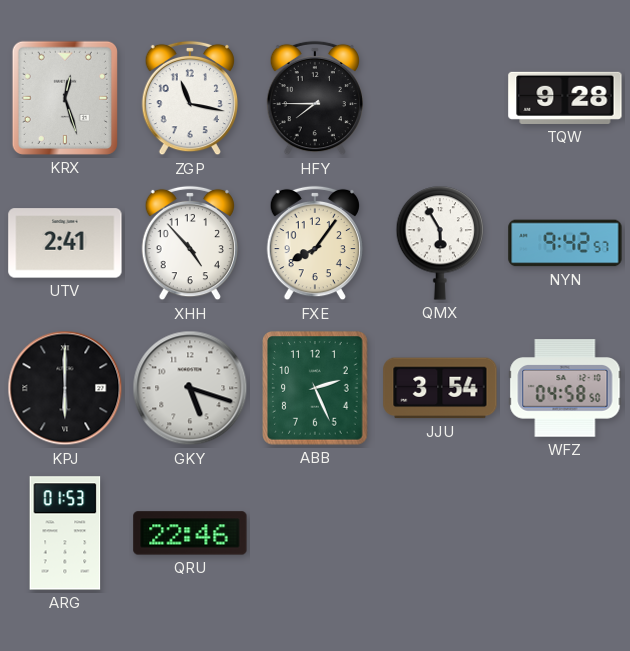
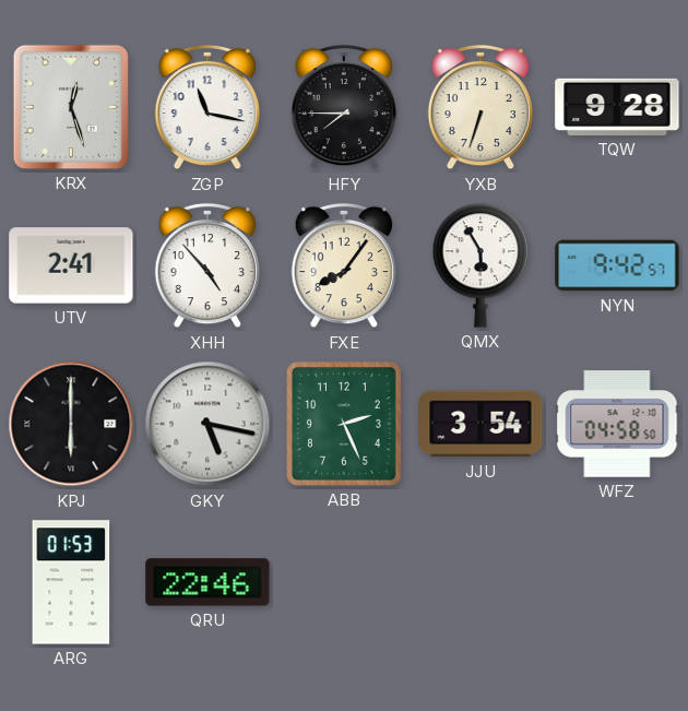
YXB: none -> 6:33
GKY: 5:18 -> 5:17
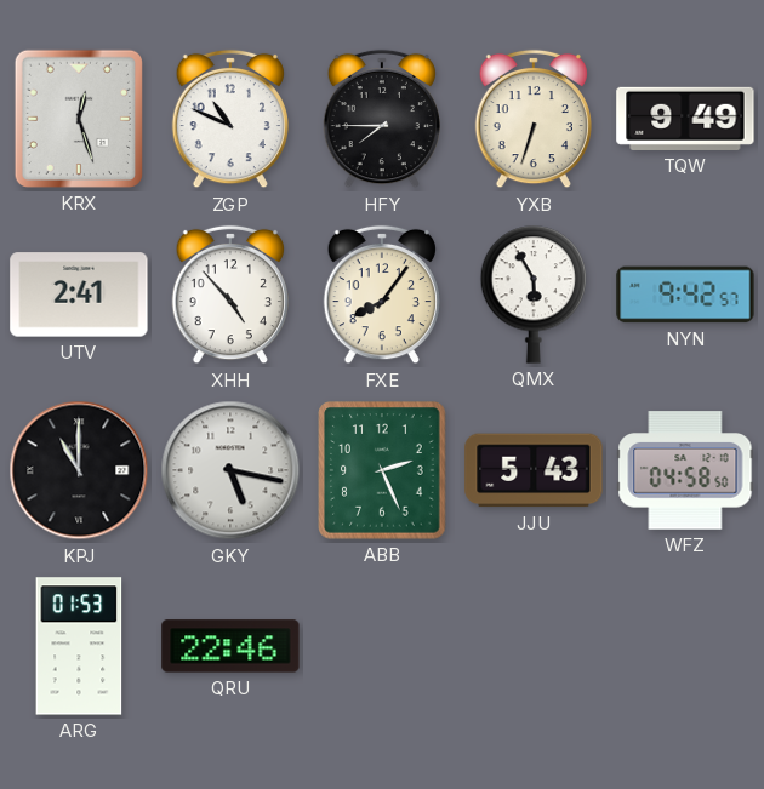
ZGP: 11:17 -> 10:49
TQW: 9:28 -> 9:49
KPJ: 6:00 -> 11:00
JJU: 3:54 -> 5:43
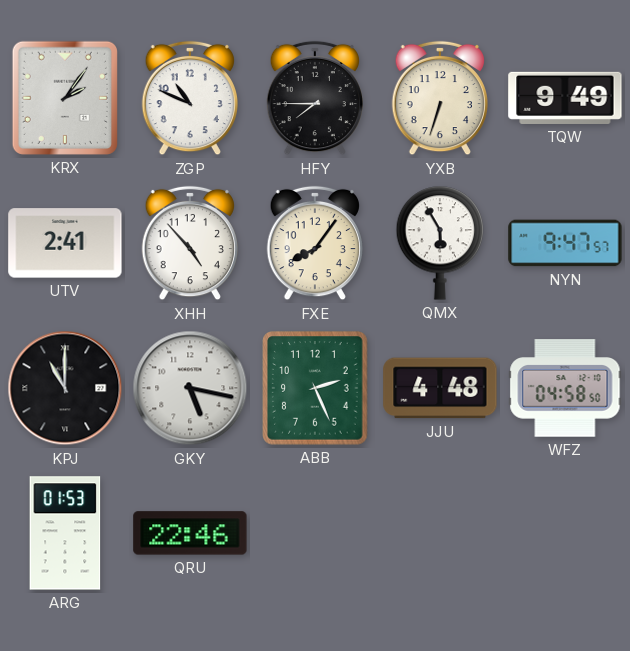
KRX: 12:27 -> 2:06
NYN: 9:42 -> 9:47
JJU: 5:43 -> 4:48
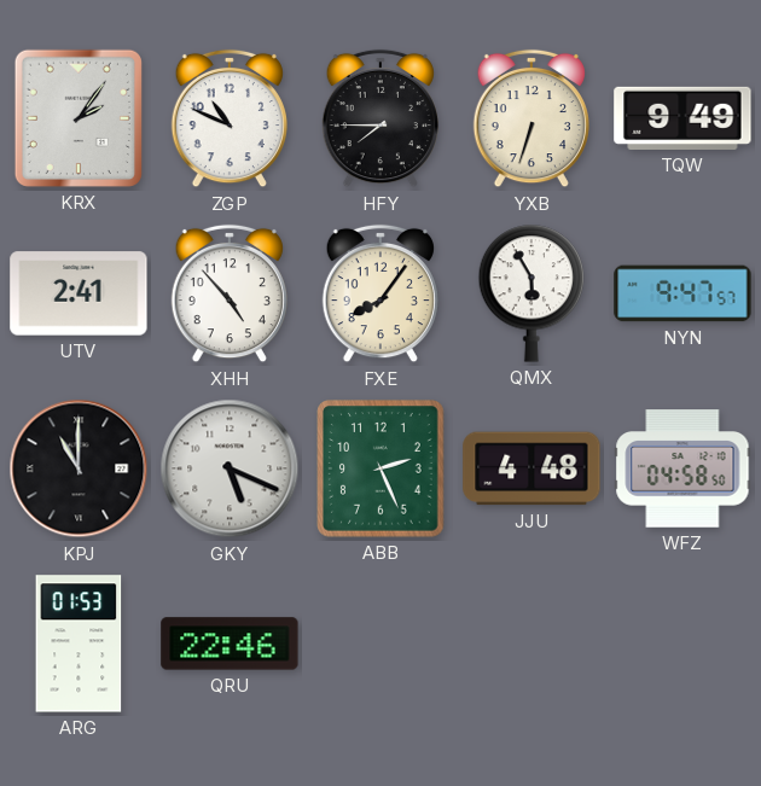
GKY: 5:17 -> 5:19
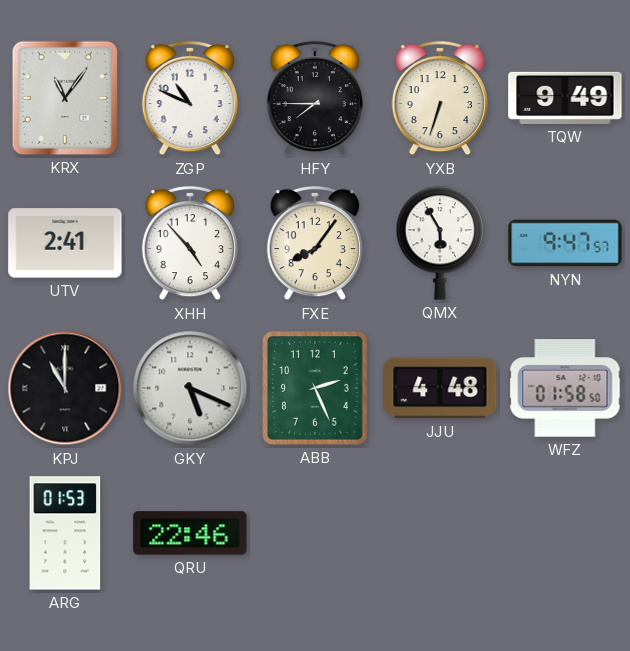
KRX: 2:06 -> 11:06
WFZ: 04:58 -> 01:58
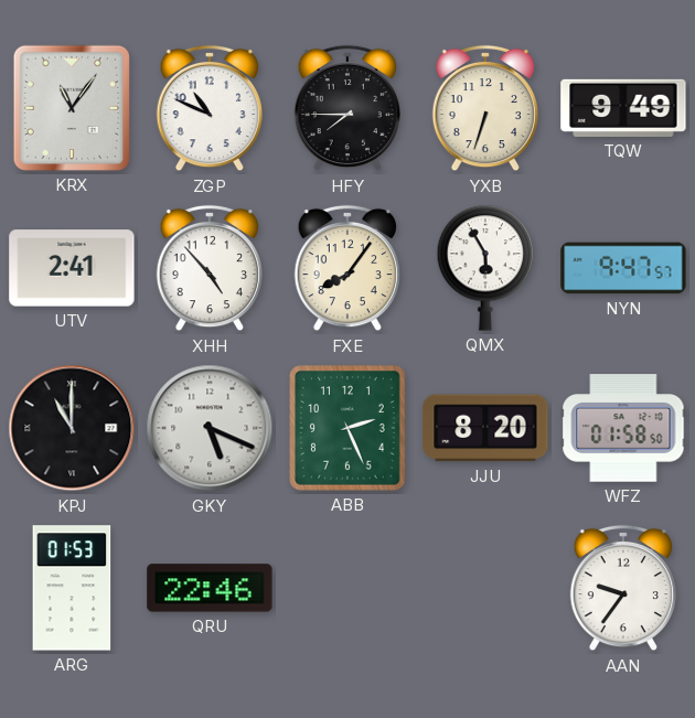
JJU: 4:48 -> 8:20
AAN: none -> 9:36
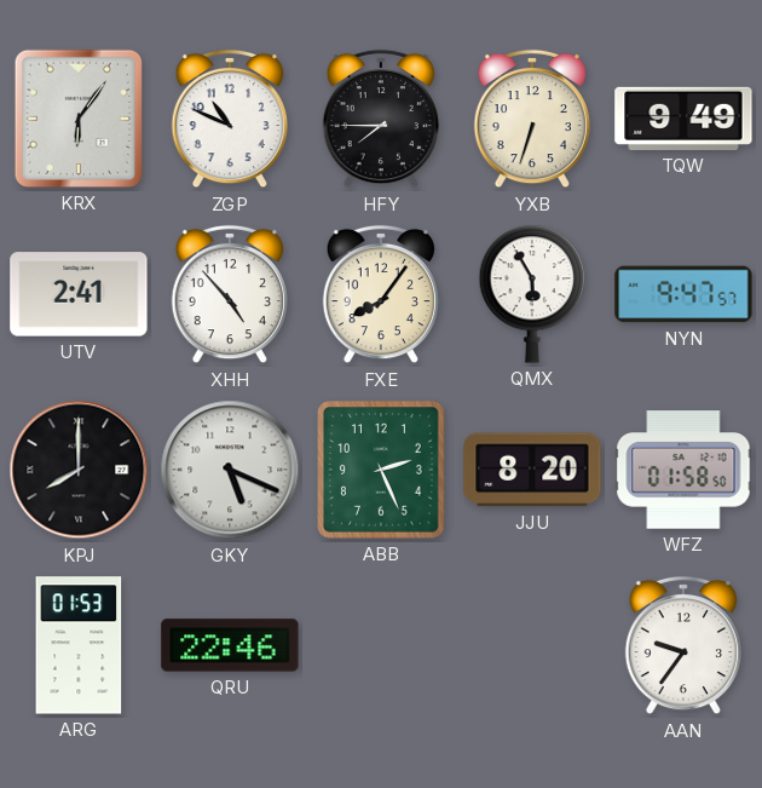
KRX: 11:06 -> 6:06
KPJ: 11:00 -> 8:00
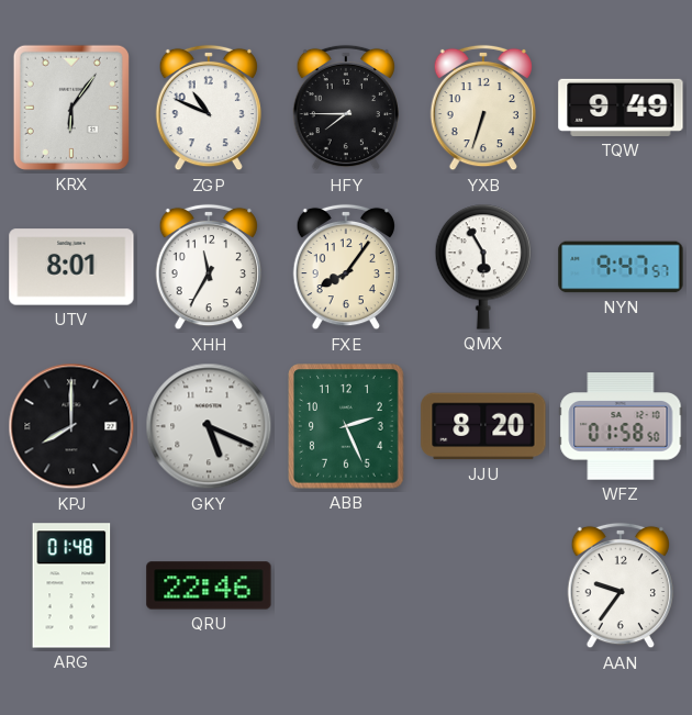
UTV: 2:41 -> 8:01
XHH: 4:53 -> 11:35
ARG: 01:53 -> 01:48
